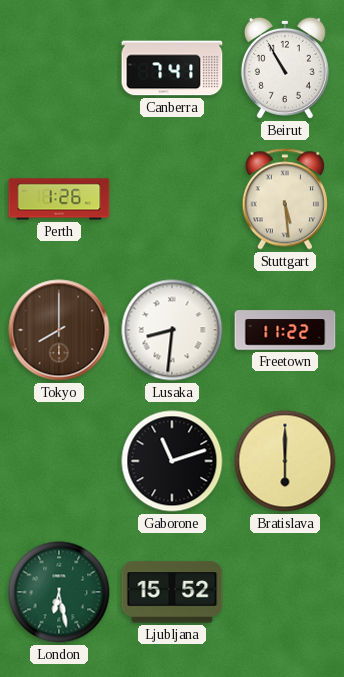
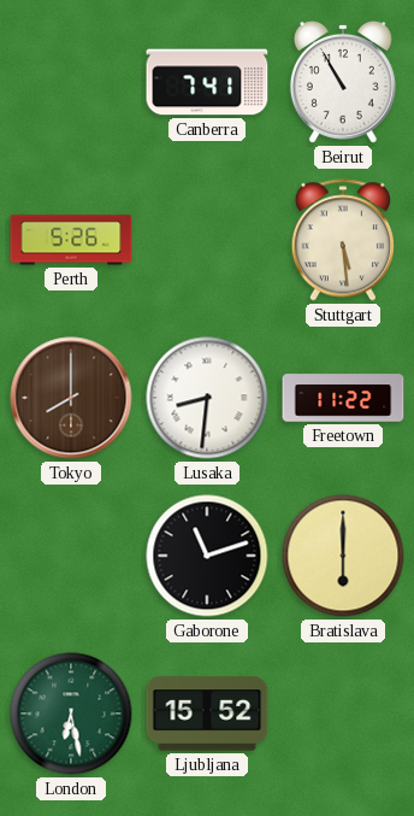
Perth: 1:26 -> 5:26
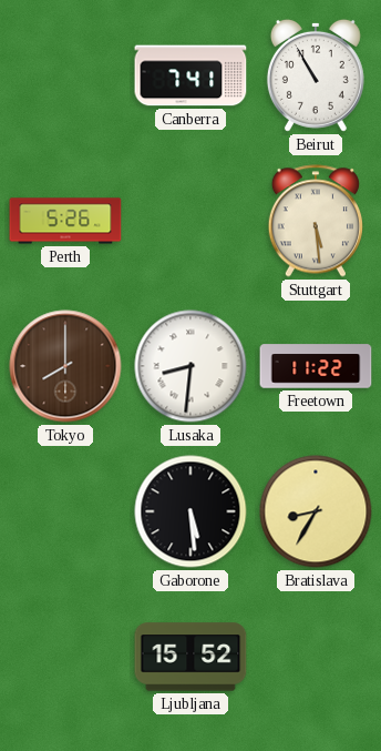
Gaborone: 11:12 -> 5:29
Bratislava: 6:00 -> 8:35
London: 6:28 -> none
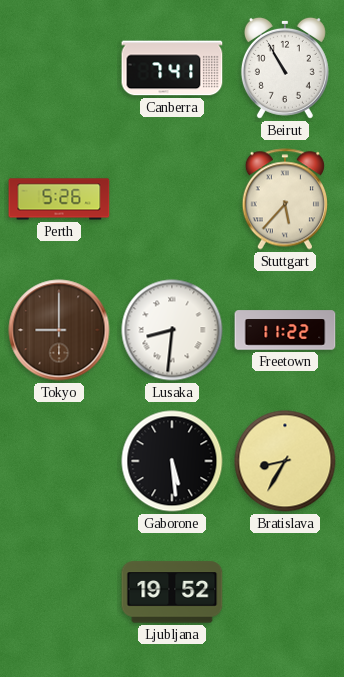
Stuttgart: 5:29 -> 5:37
Tokyo: 8:00 -> 9:00
Ljubljana: 15:52 -> 19:52
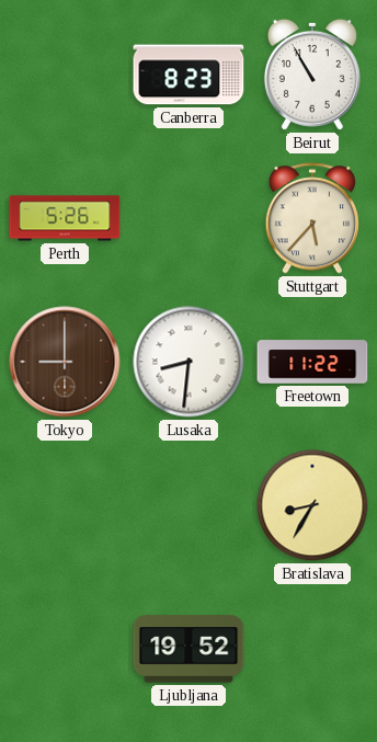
Canberra: 7:41 -> 8:23
Gaborone: 5:29 -> none
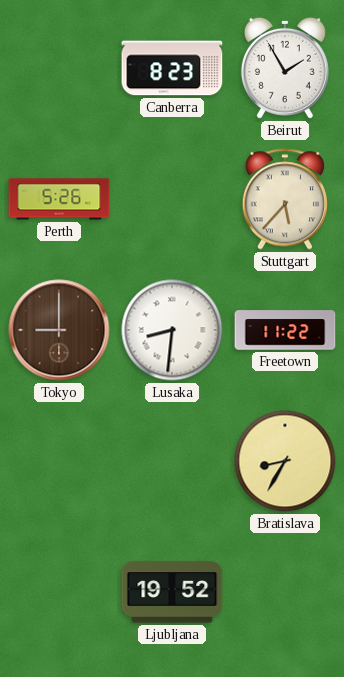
Beirut: 10:55 -> 1:55
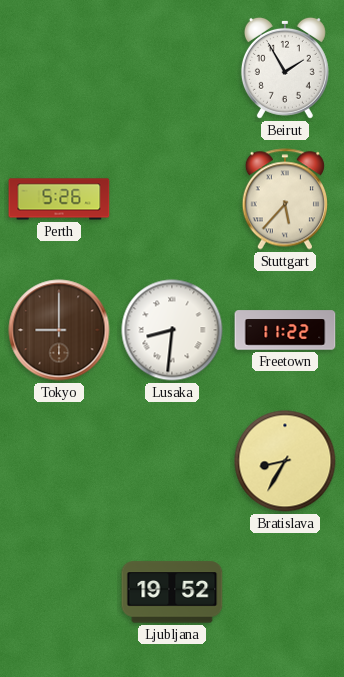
Canberra: 8:23 -> none
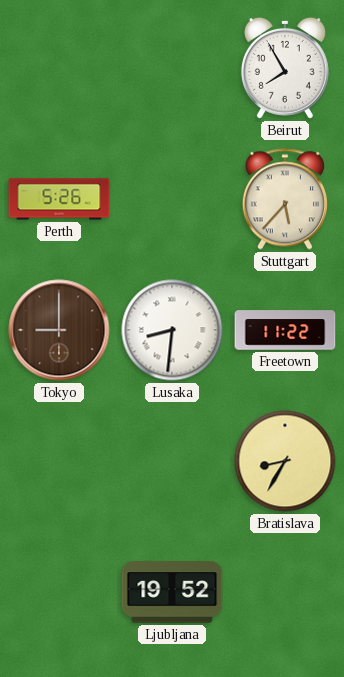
Beirut: 1:55 -> 7:55
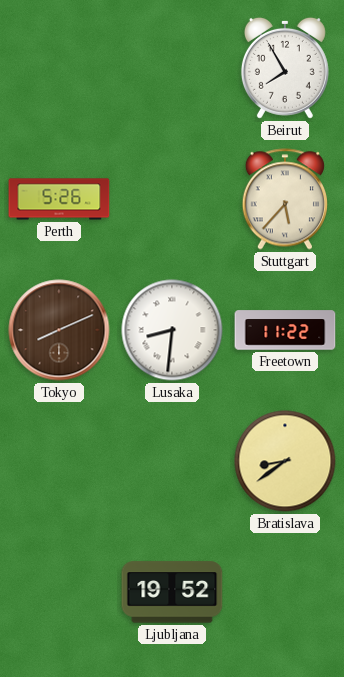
Tokyo: 9:00 -> 8:11
Bratislava: 8:35 -> 8:39
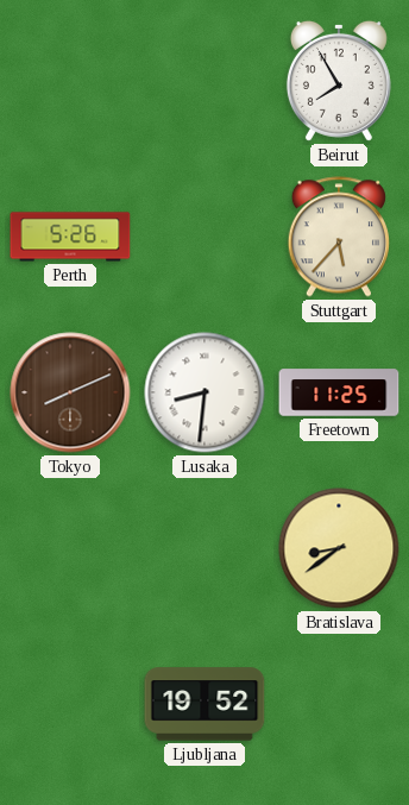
Freetown: 11:22 -> 11:25
